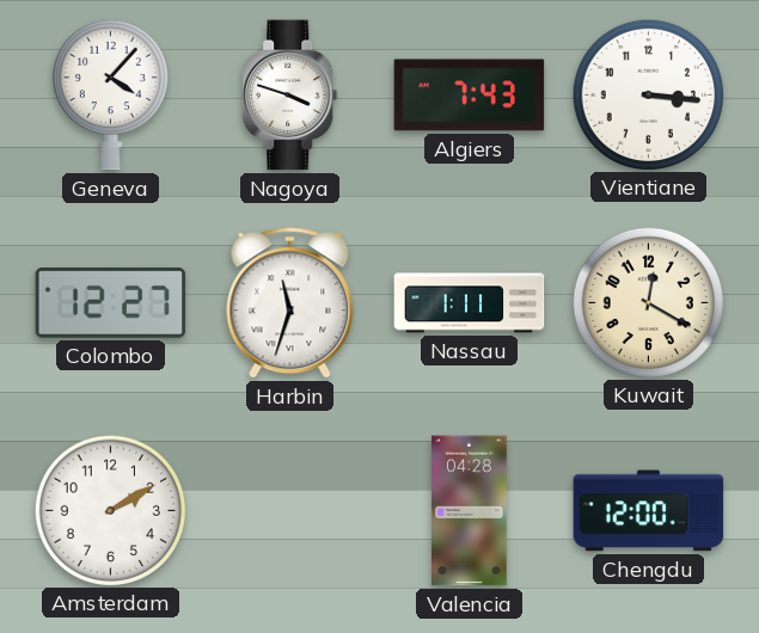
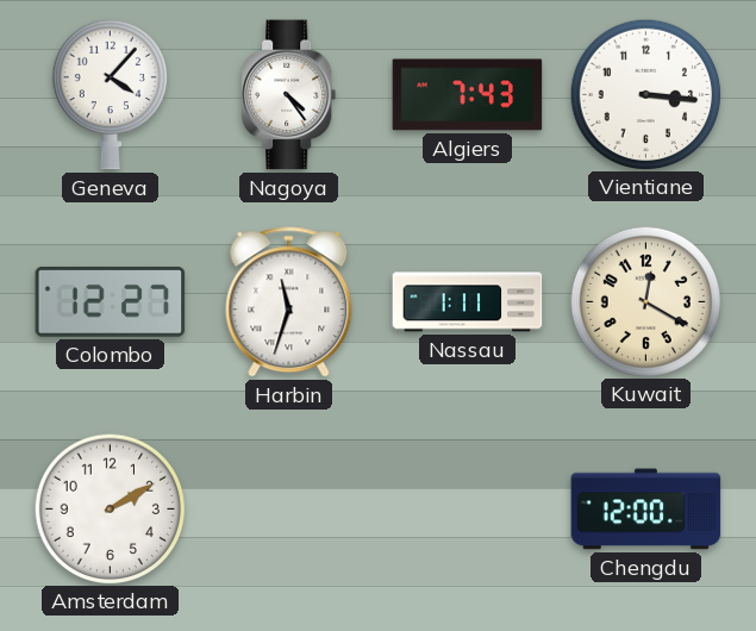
Nagoya: 3:48 -> 4:24
Valencia: 04:28 -> none
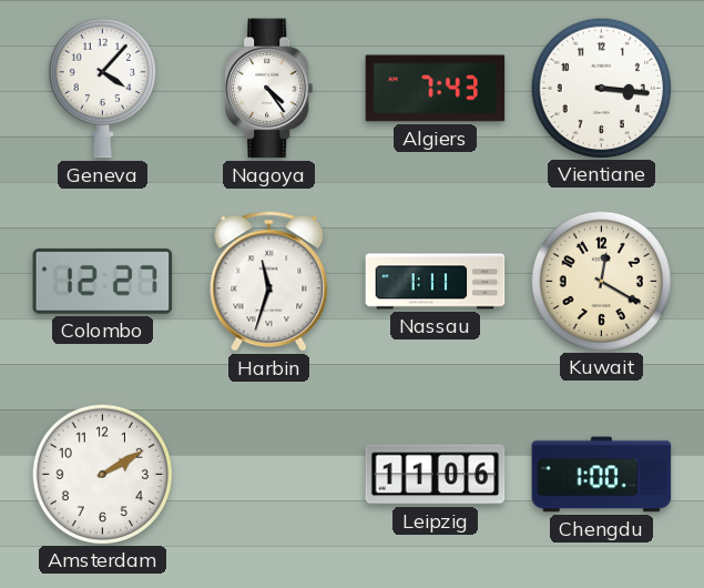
Leipzig: none -> 11:06
Chengdu: 12:00 -> 1:00
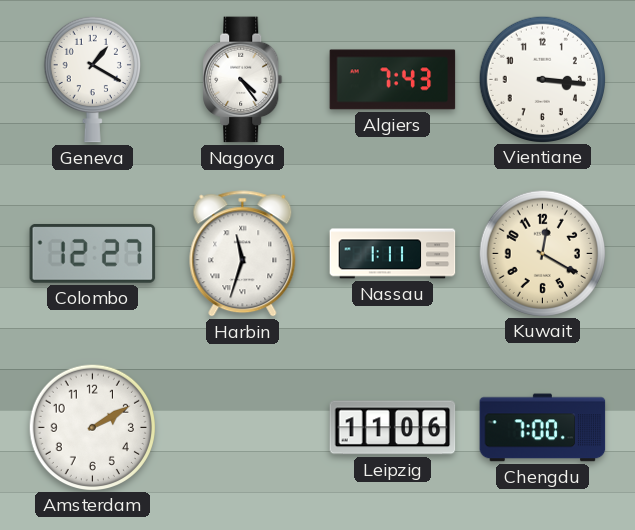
Geneva: 4:07 -> 1:20
Chengdu: 1:00 -> 7:00
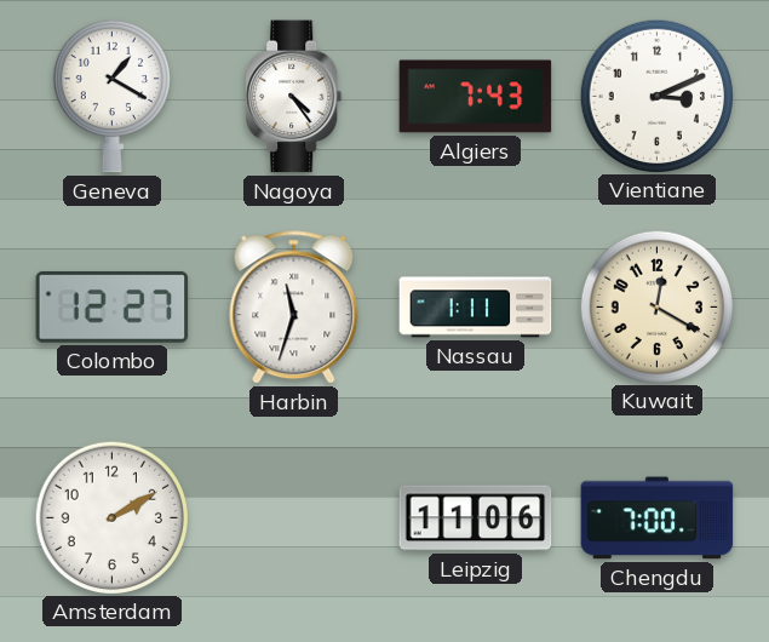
Vientiane: 3:16 -> 3:11
